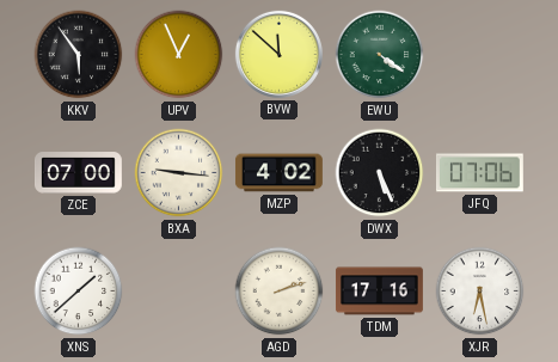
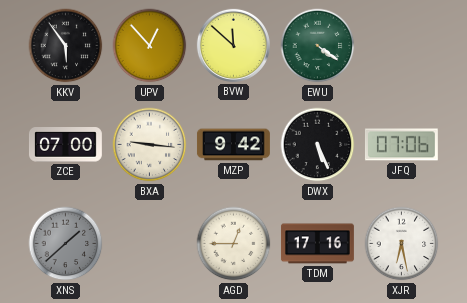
UPV: 12:56 -> 12:53
MZP: 4:02 -> 9:42
XNS dial: white -> grey
AGD: 2:12 -> 12:45
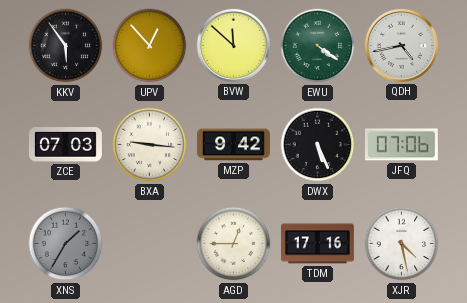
QDH: none -> 4:43
ZCE: 07:00 -> 07:03
XNS: 1:38 -> 1:35
XJR: 6:28 -> 4:28
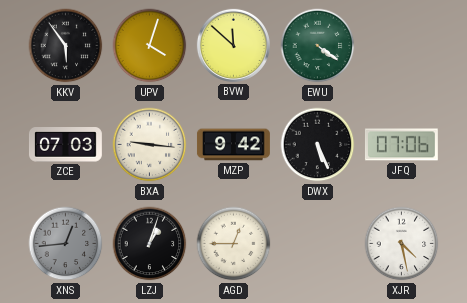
UPV: 12:53 -> 4:03
QDH: 4:43 -> none
XNS: 1:35 -> 12:44
LZJ: none -> 1:03
TDM: 17:16 -> none
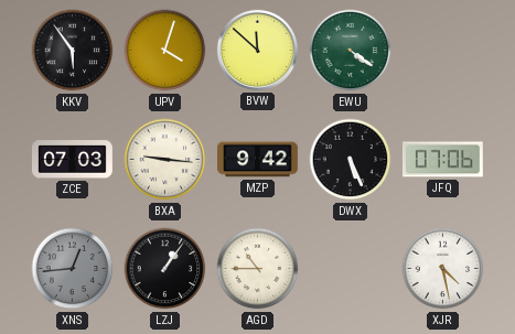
LZJ: 1:03 -> 1:06
AGD: 12:45 -> 10:45
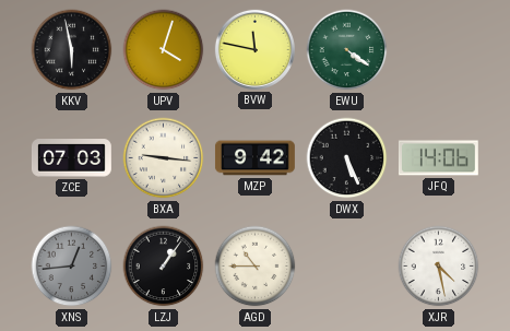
KKV: 5:54 -> 5:58
BVW: 11:52 -> 11:47
JFQ: 07:06 -> 14:06
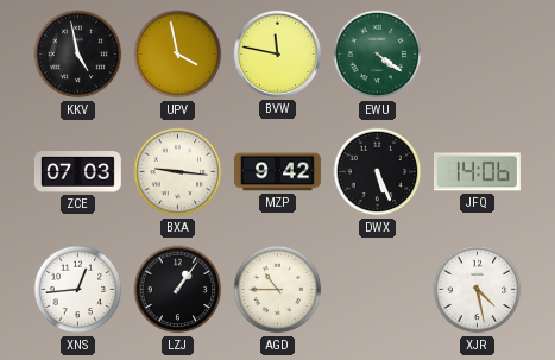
KKV: 5:58 -> 4:58
UPV: 4:03 -> 3:58
XNS dial: grey -> white
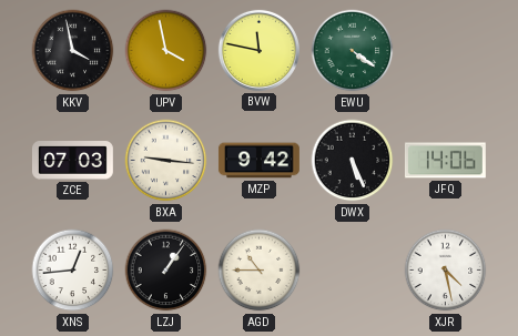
KKV: 4:58 -> 3:58
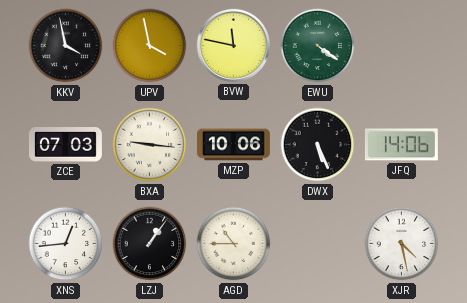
MZP: 9:42 -> 10:06
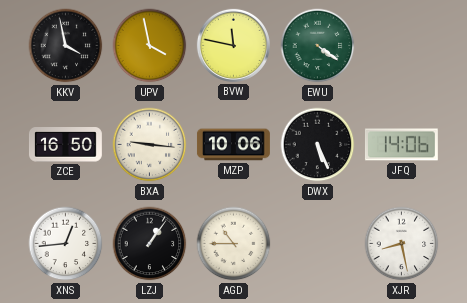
ZCE: 07:03 -> 16:50
XJR: 4:28 -> 8:28
